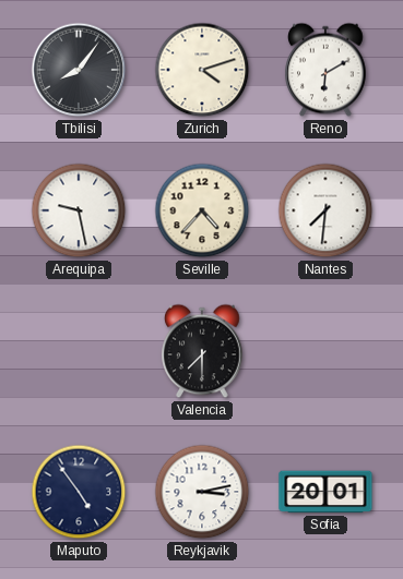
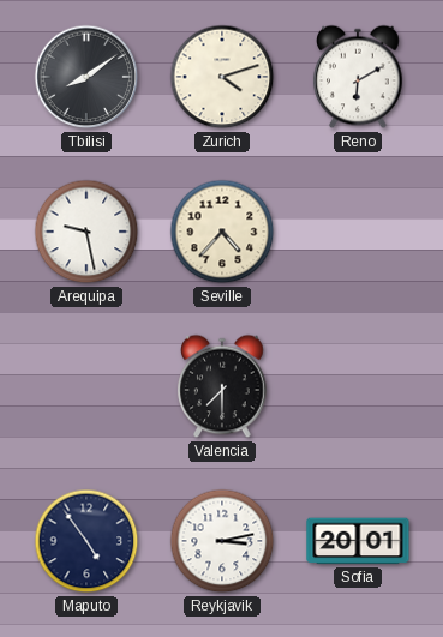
Tbilisi: 8:06 -> 8:09
Nantes: 7:31 -> none
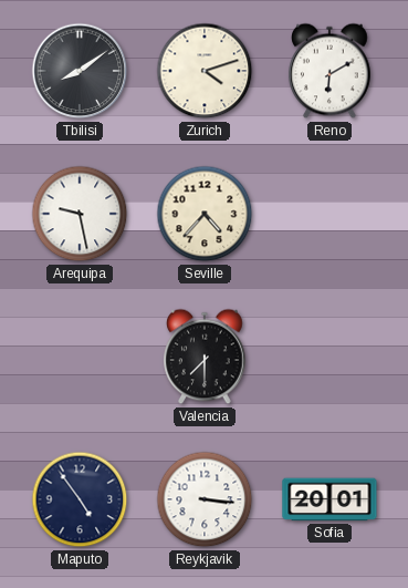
Reykjavik: 3:13 -> 3:16
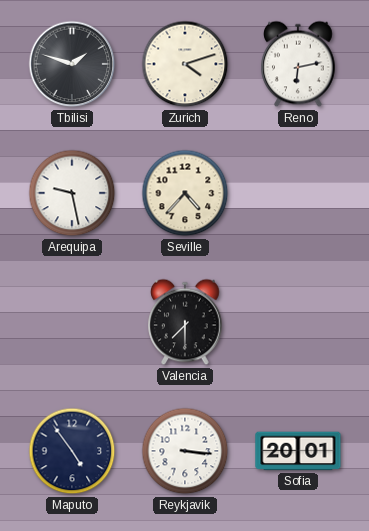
Tbilisi: 8:09 -> 1:48
Reno: 6:10 -> 6:13
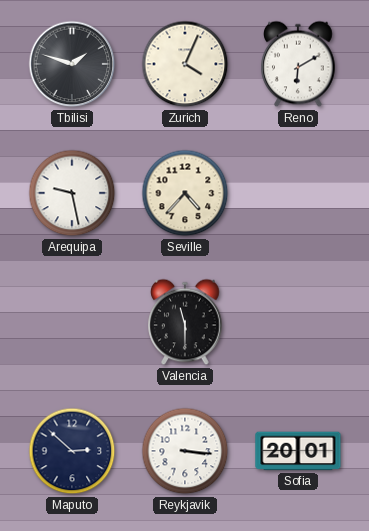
Zurich: 4:12 -> 4:04
Reno: 6:13 -> 6:10
Valencia: 7:30 -> 11:30
Maputo: 4:54 -> 2:52
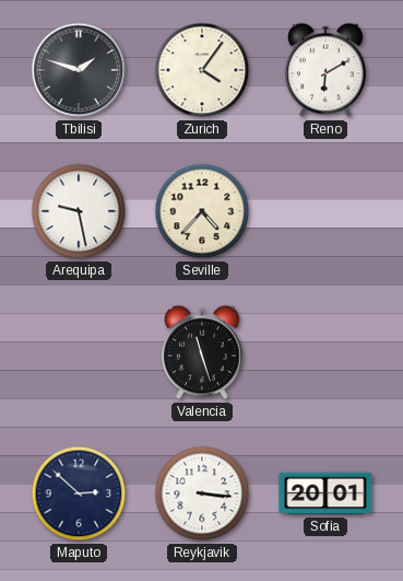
Zurich: 4:04 -> 4:06
Valencia: 11:30 -> 11:27
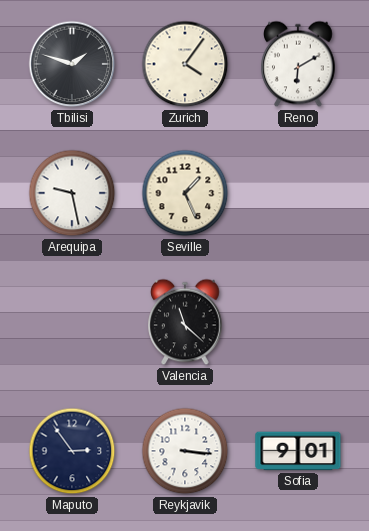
Seville: 4:37 -> 1:26
Valencia: 11:27 -> 11:22
Maputo: 2:52 -> 2:54
Sofia: 20:01 -> 9:01
